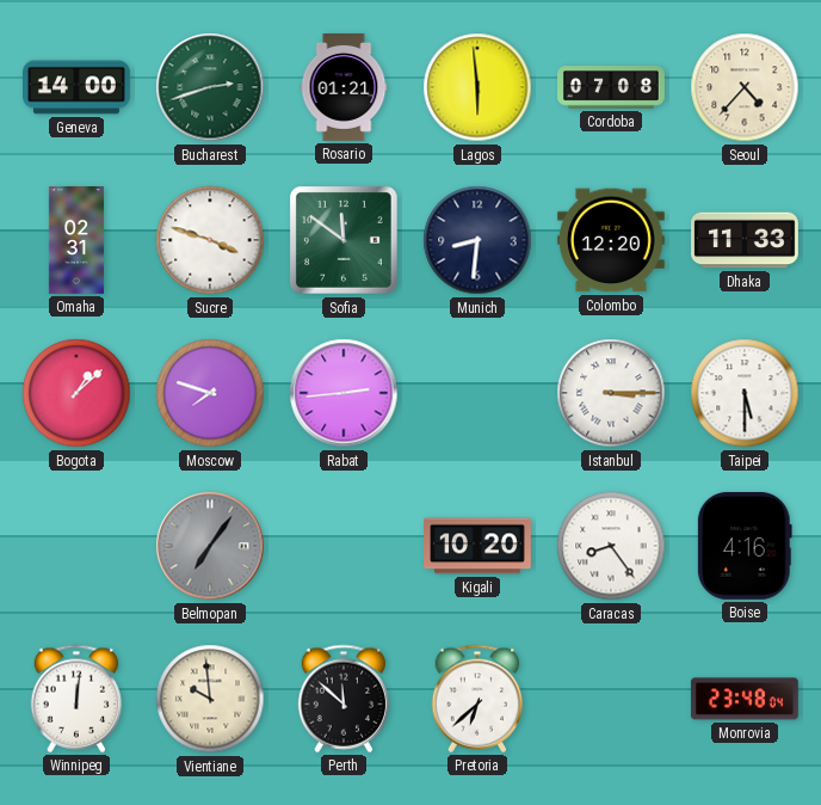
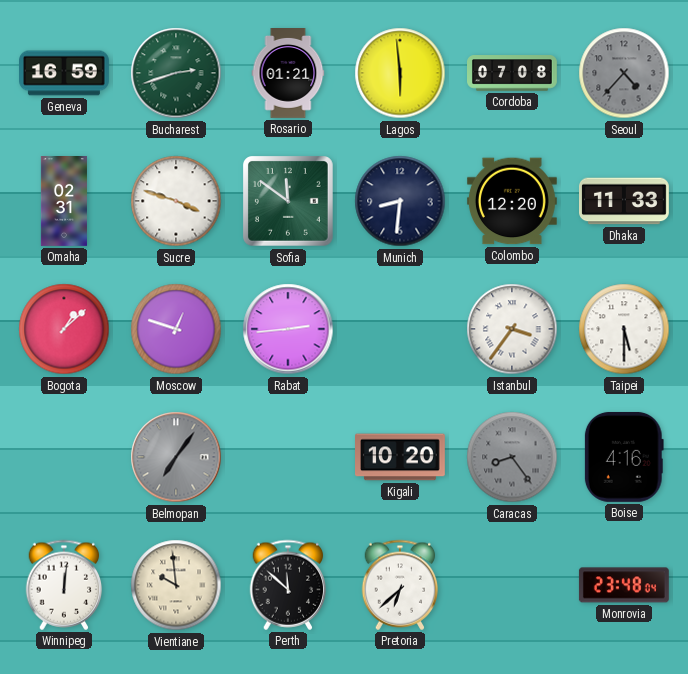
Geneva: 14:00 -> 16:59
Seoul dial: cream -> grey
Moscow: 7:48 -> 12:48
Istanbul: 3:15 -> 3:36
Caracas dial: white -> grey
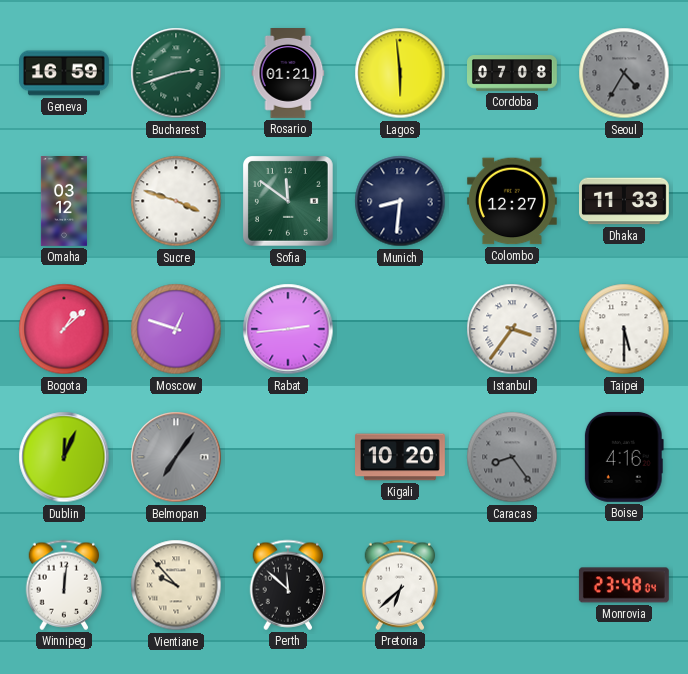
Seoul: 4:37 -> 4:35
Omaha: 02:31 -> 03:12
Colombo: 12:20 -> 12:27
Dublin: none -> 12:04
Vientiane: 9:59 -> 9:53
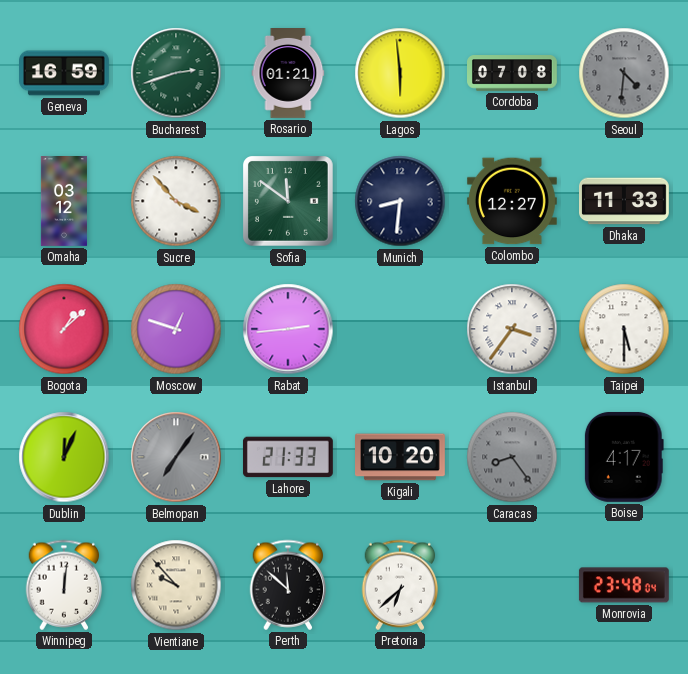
Seoul: 4:35 -> 4:31
Sucre: 3:48 -> 3:53
Lahore: none -> 21:33
Boise: 4:16 -> 4:17
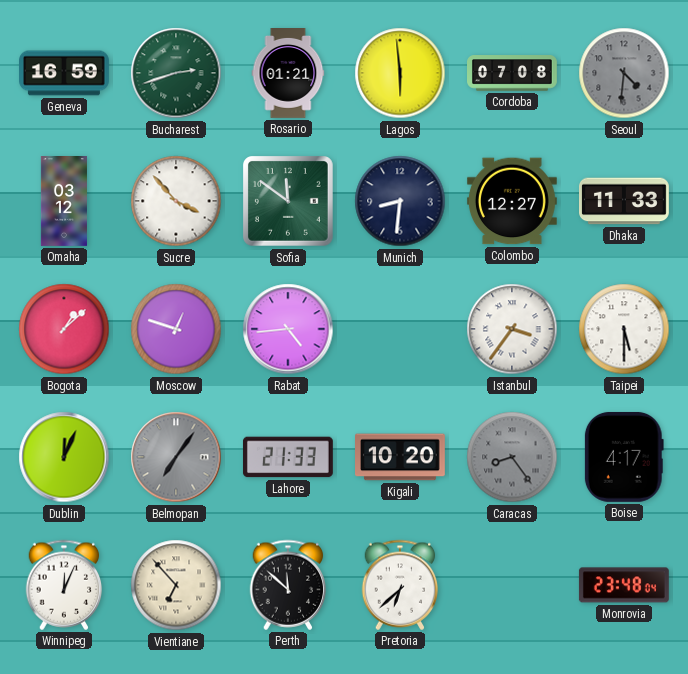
Rabat: 2:44 -> 4:44
Winnipeg: 12:01 -> 12:04
Vientiane: 9:53 -> 6:53
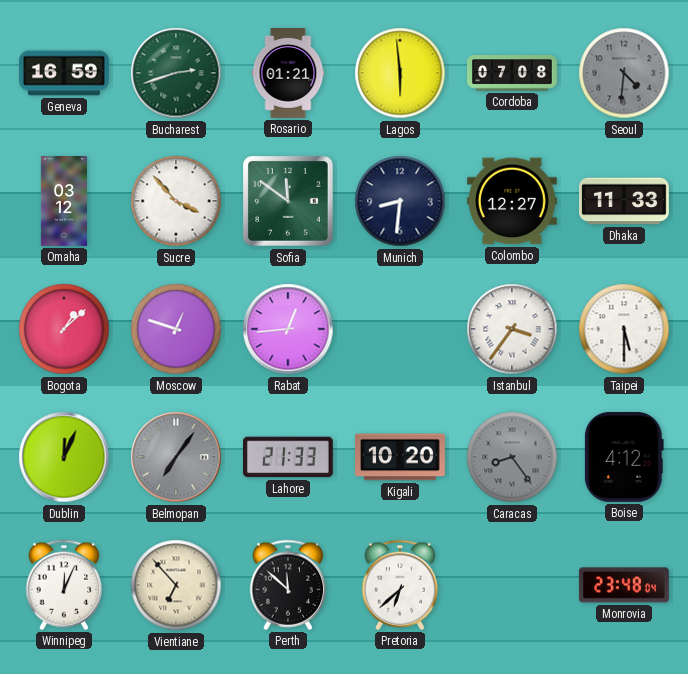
Rabat: 4:44 -> 12:44
Boise: 4:17 -> 4:12
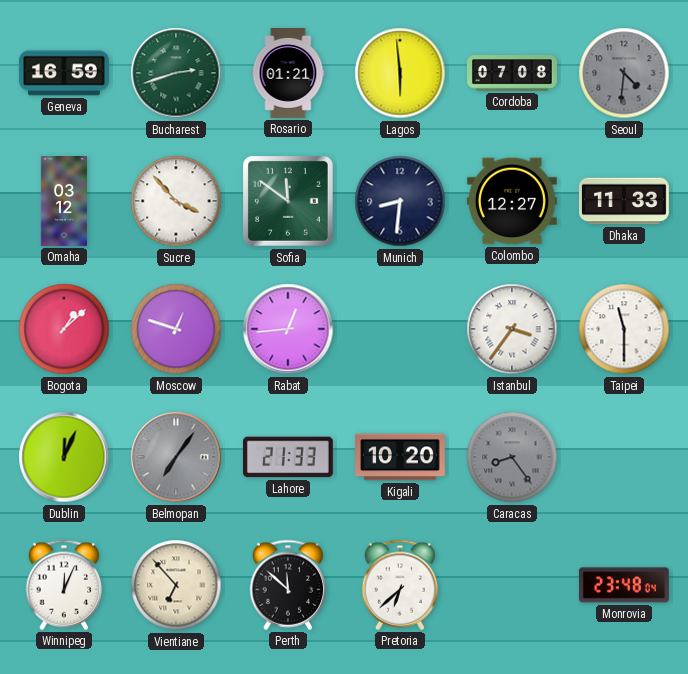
Taipei: 5:30 -> 11:30
Boise: 4:12 -> none
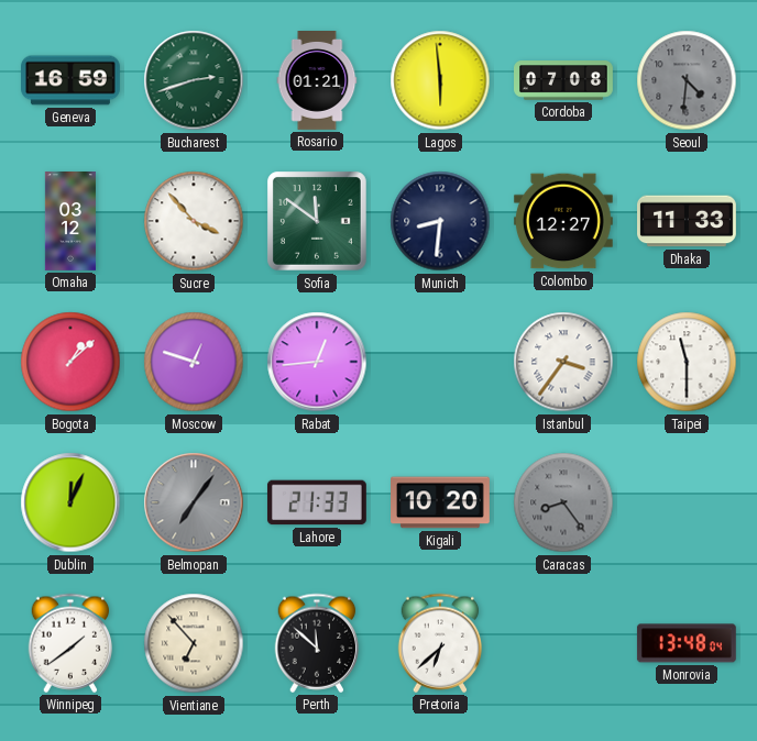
Winnipeg: 12:04 -> 1:39
Monrovia: 23:48 -> 13:48
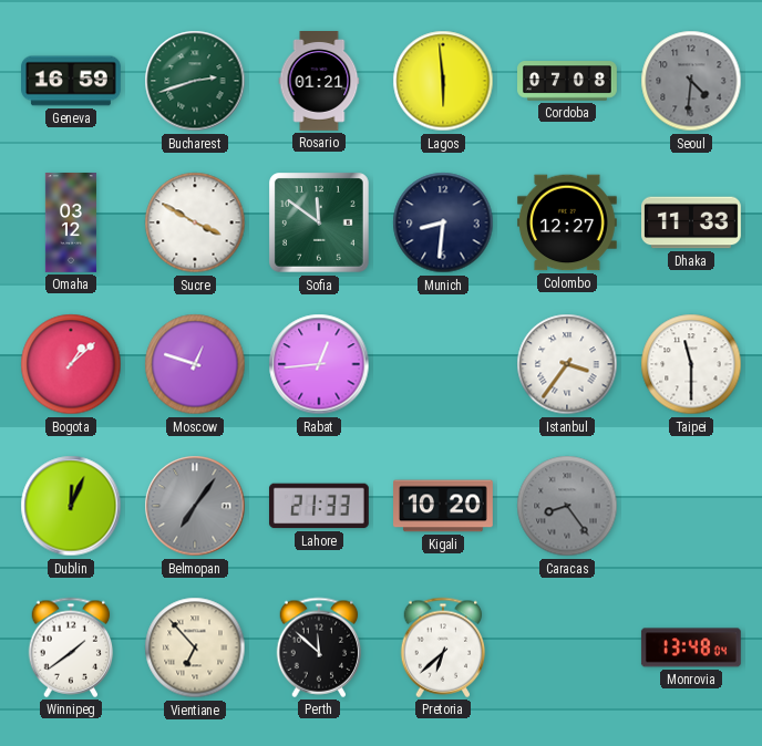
Sucre: 3:53 -> 3:50
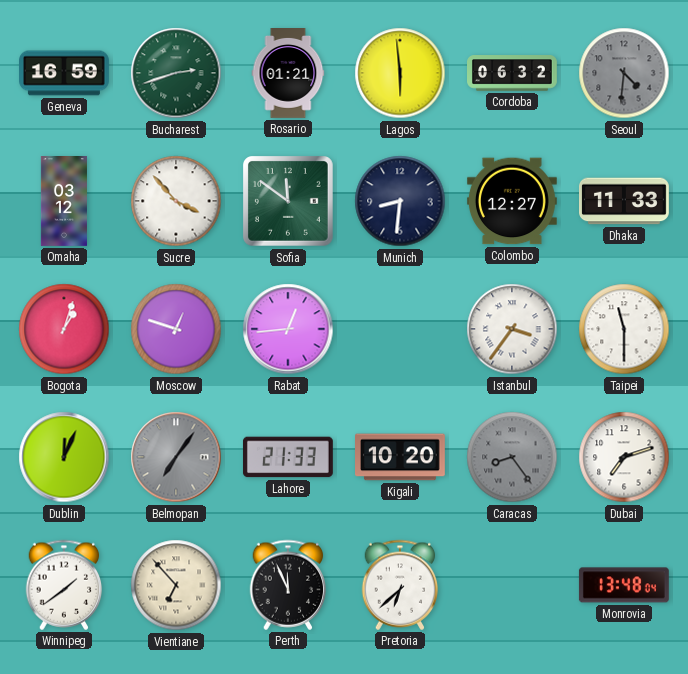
Cordoba: 07:08 -> 06:32
Sucre: 3:50 -> 3:53
Bogota: 1:08 -> 1:03
Dubai: none -> 7:12
Perth: 11:52 -> 11:56
